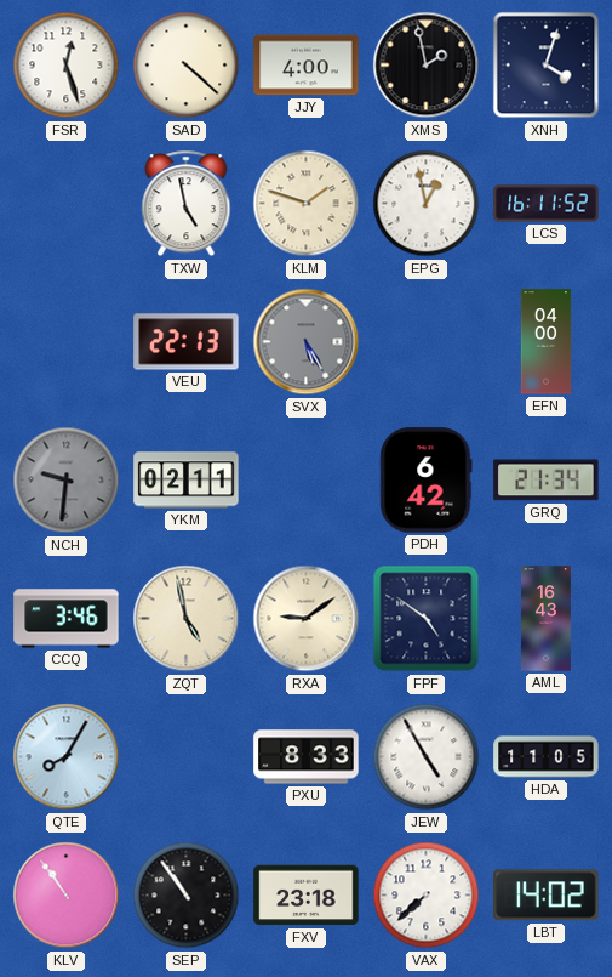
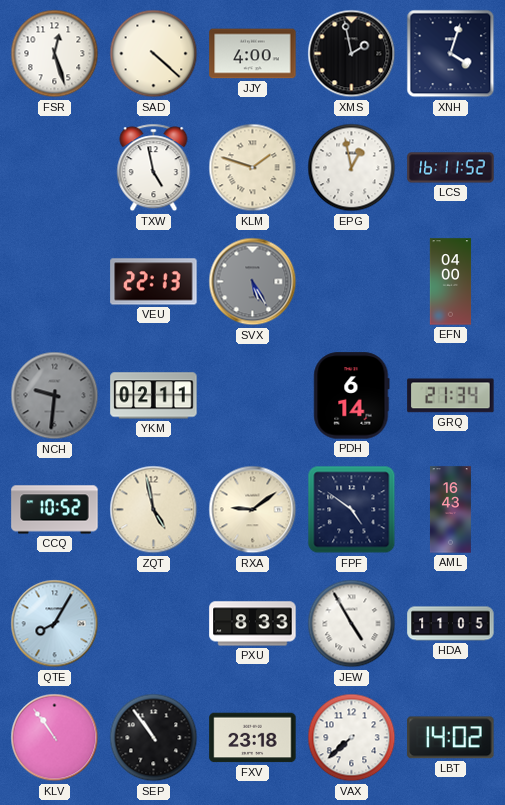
PDH: 6:42 -> 6:14
CCQ: 3:46 -> 10:52
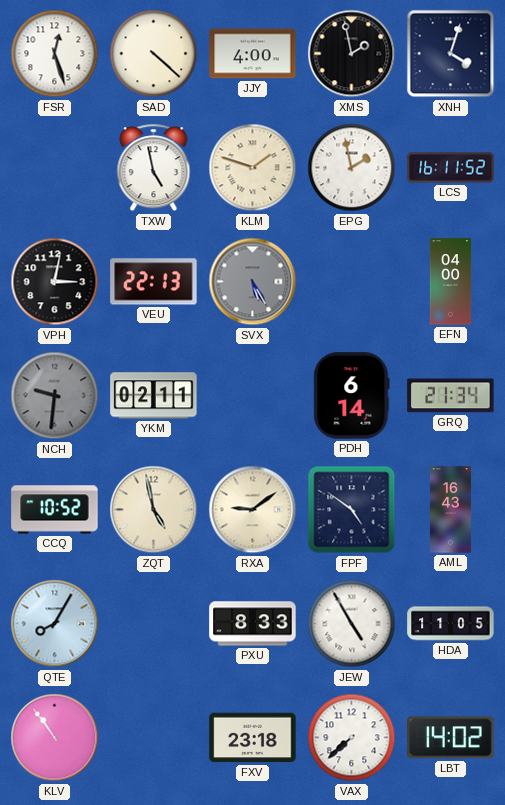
EPG: 12:58 -> 1:58
VPH: none -> 3:02
SEP: 10:54 -> none
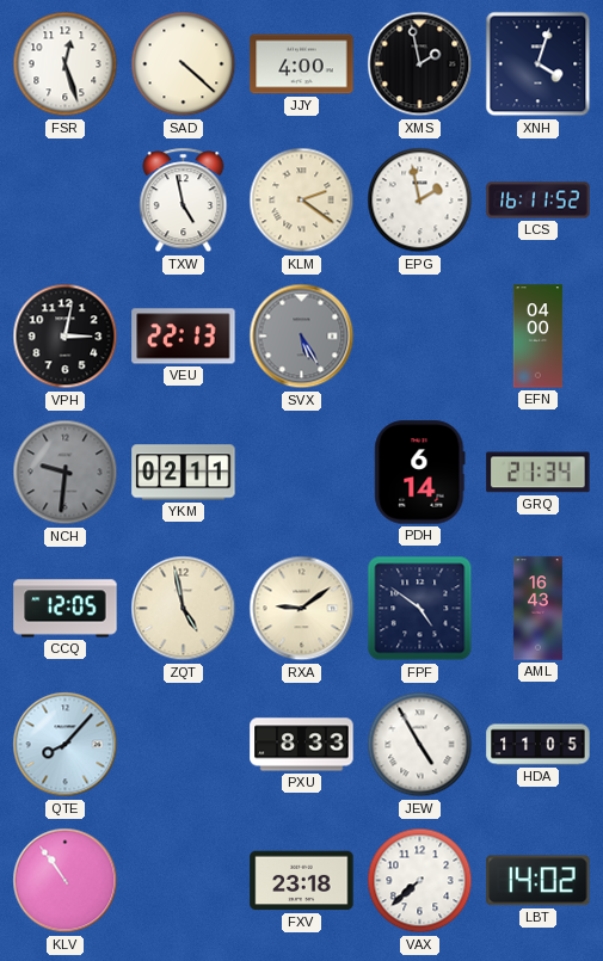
KLM: 1:48 -> 2:21
CCQ: 10:52 -> 12:05
QTE: 8:05 -> 8:07
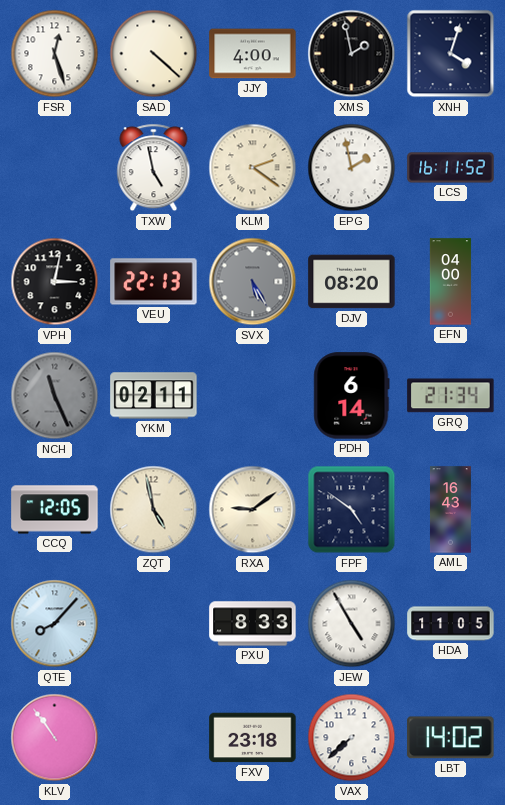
DJV: none -> 08:20
NCH: 9:31 -> 11:26
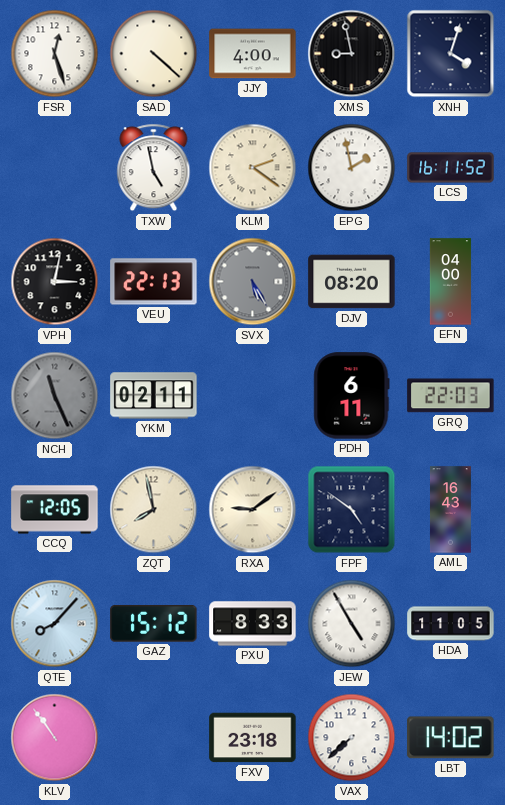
XMS: 1:58 -> 8:58
PDH: 6:14 -> 6:11
GRQ: 21:34 -> 22:03
ZQT: 4:58 -> 7:58
GAZ: none -> 15:12
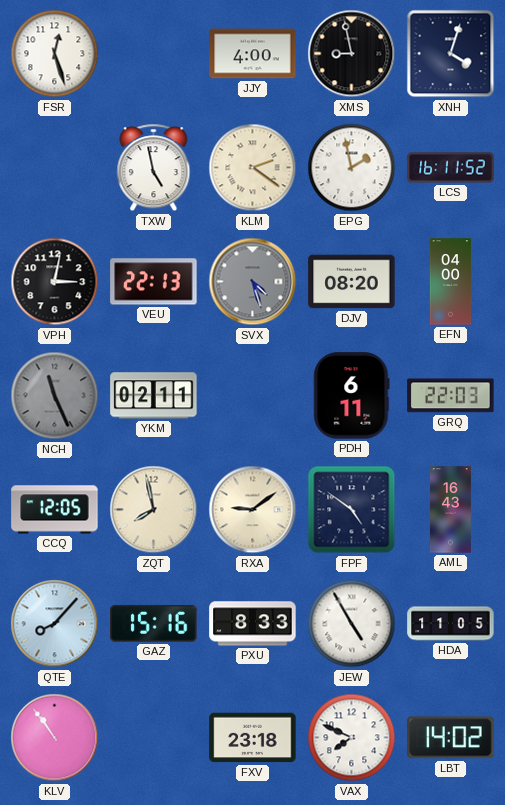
SAD: 4:22 -> none
SVX: 5:25 -> 4:27
GAZ: 15:12 -> 15:16
VAX: 7:38 -> 7:49
